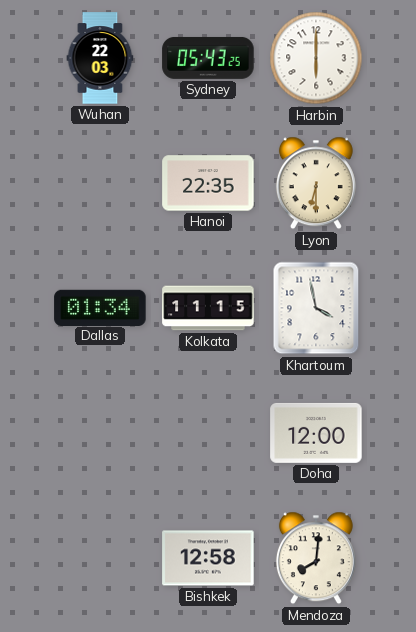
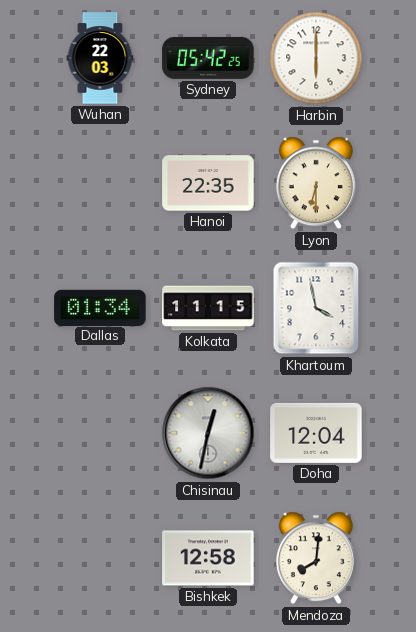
Sydney: 05:43 -> 05:42
Chisinau: none -> 12:32
Doha: 12:00 -> 12:04
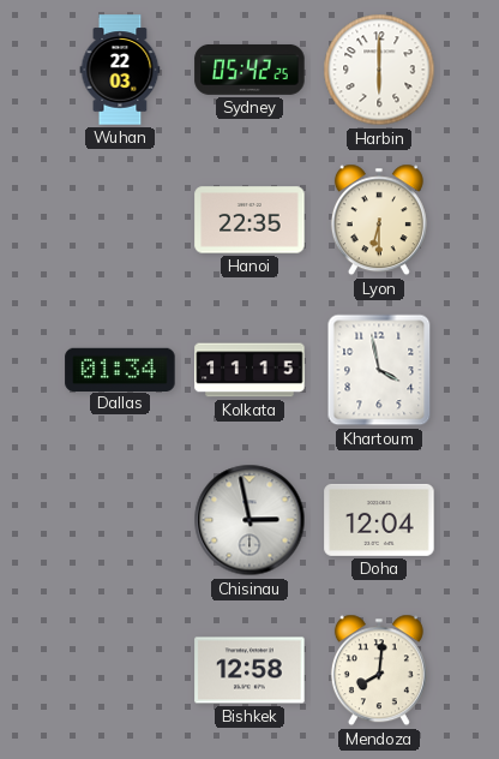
Chisinau: 12:32 -> 2:58
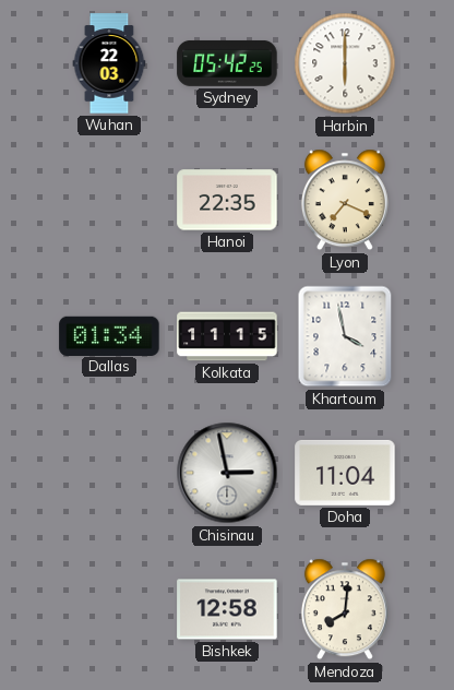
Lyon: 6:30 -> 7:19
Doha: 12:04 -> 11:04
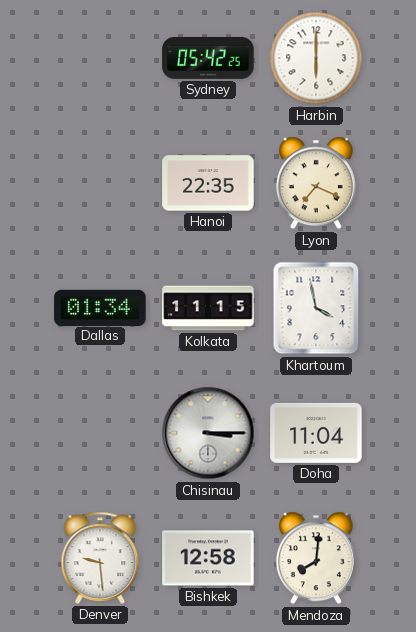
Wuhan: 22:03 -> none
Chisinau: 2:58 -> 3:15
Denver: none -> 9:29
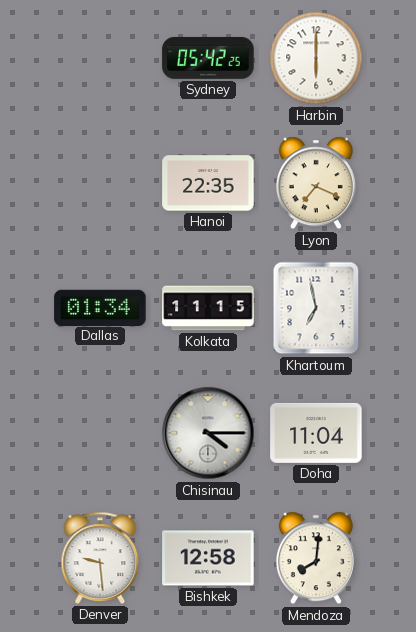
Khartoum: 3:58 -> 6:58
Chisinau: 3:15 -> 4:15
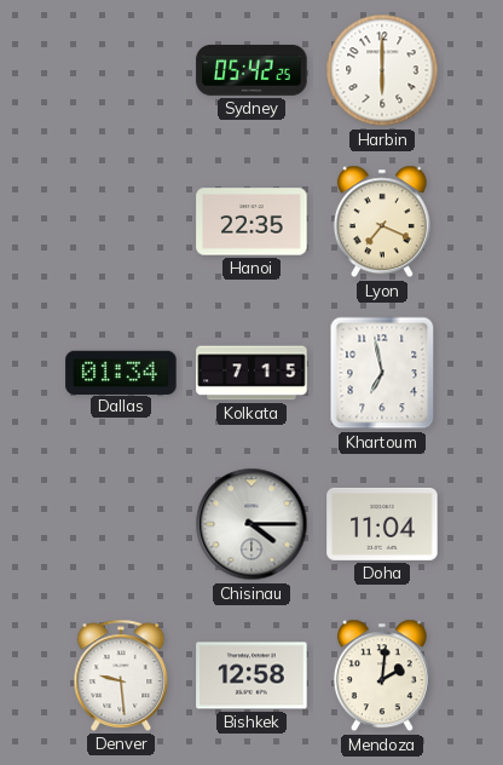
Kolkata: 11:15 -> 7:15
Mendoza: 8:01 -> 2:01
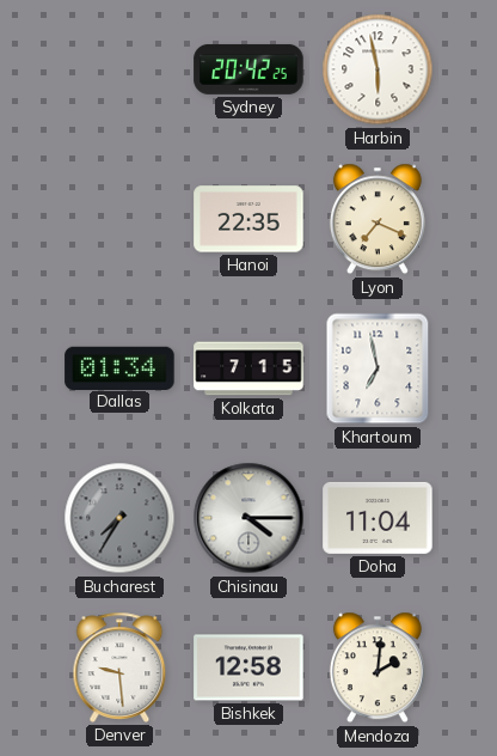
Sydney: 05:42 -> 20:42
Harbin: 6:00 -> 5:58
Bucharest: none -> 7:35
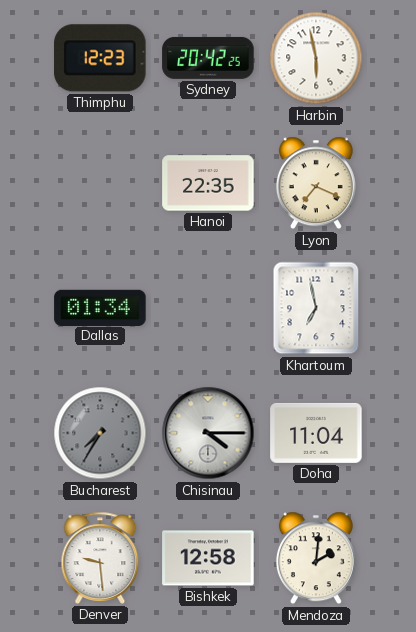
Thimphu: none -> 12:23
Kolkata: 7:15 -> none
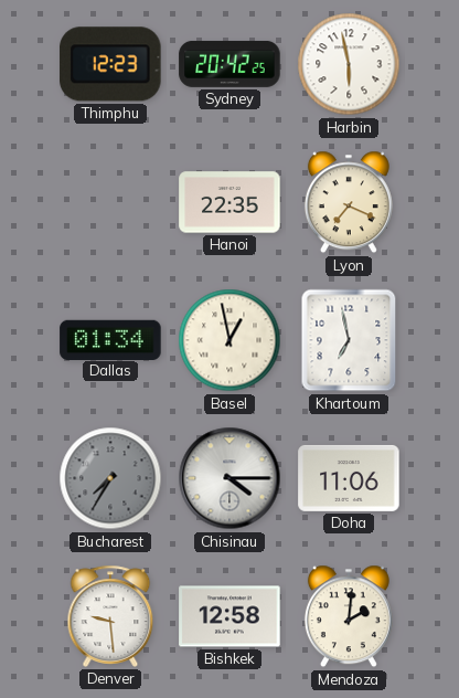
Basel: none -> 12:58
Doha: 11:04 -> 11:06
